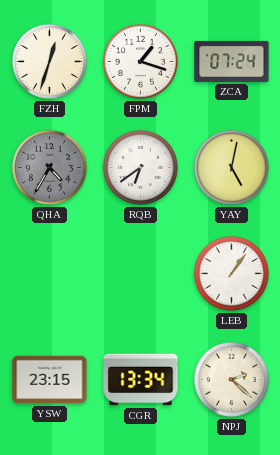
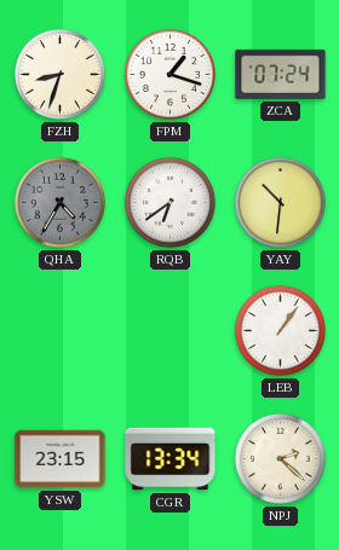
FZH: 12:33 -> 8:33
YAY: 5:02 -> 10:31
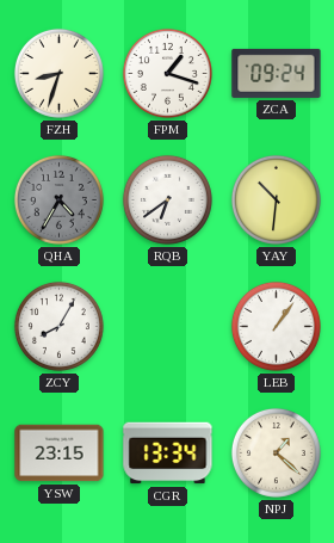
ZCA: 07:24 -> 09:24
ZCY: none -> 8:05
NPJ: 2:22 -> 1:22
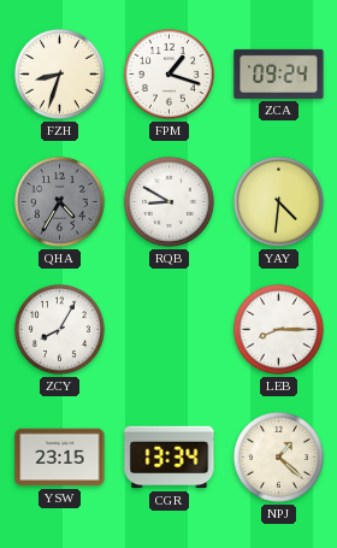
RQB: 6:39 -> 8:50
YAY: 10:31 -> 4:31
LEB: 1:06 -> 8:15
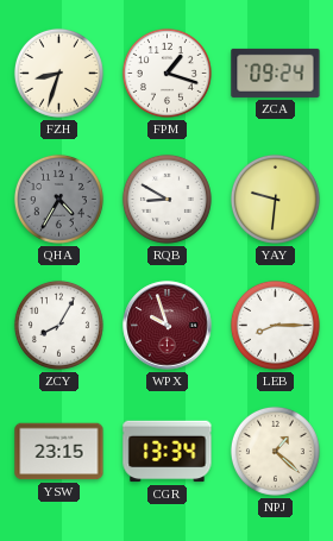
YAY: 4:31 -> 9:31
WPX: none -> 9:57
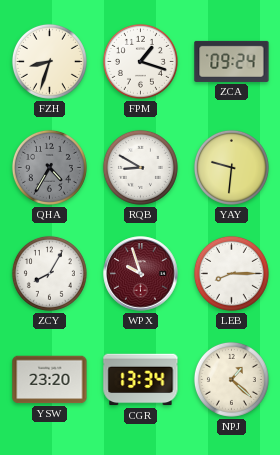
YSW: 23:15 -> 23:20
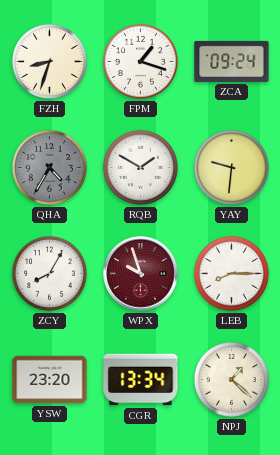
RQB: 8:50 -> 1:50
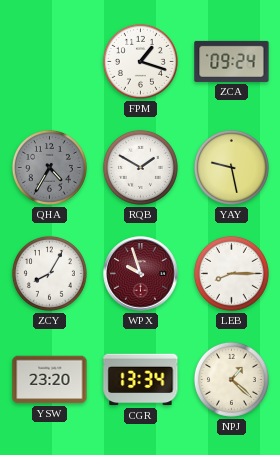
FZH: 8:33 -> none
YAY: 9:31 -> 9:28
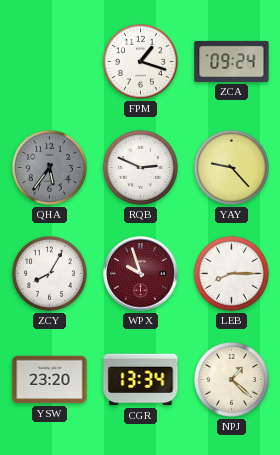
QHA: 4:35 -> 5:36
RQB: 1:50 -> 2:49
YAY: 9:28 -> 9:23
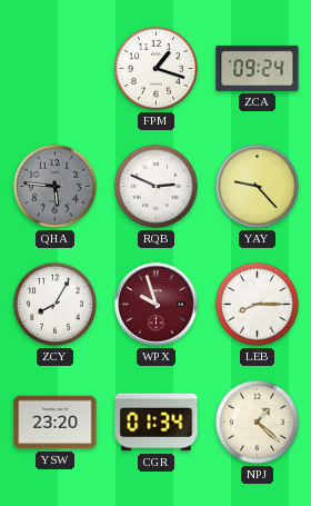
QHA: 5:36 -> 5:46
CGR: 13:34 -> 01:34
